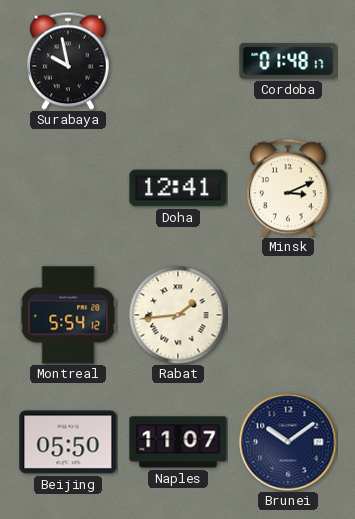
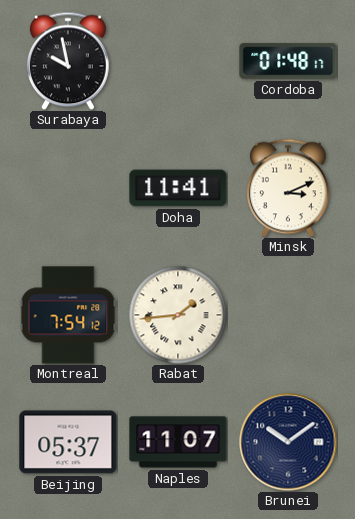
Doha: 12:41 -> 11:41
Montreal: 5:54 -> 7:54
Beijing: 05:50 -> 05:37
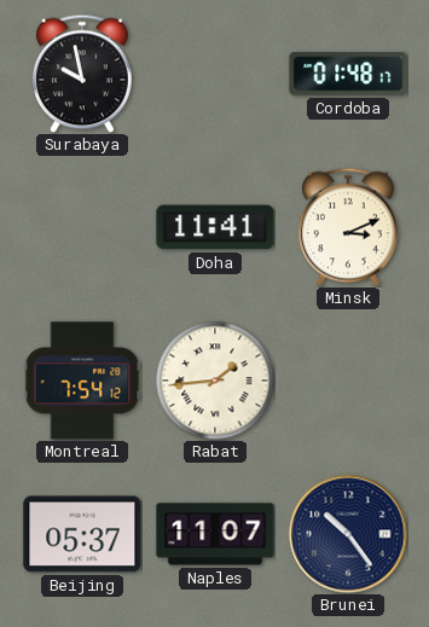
Brunei: 10:09 -> 10:24
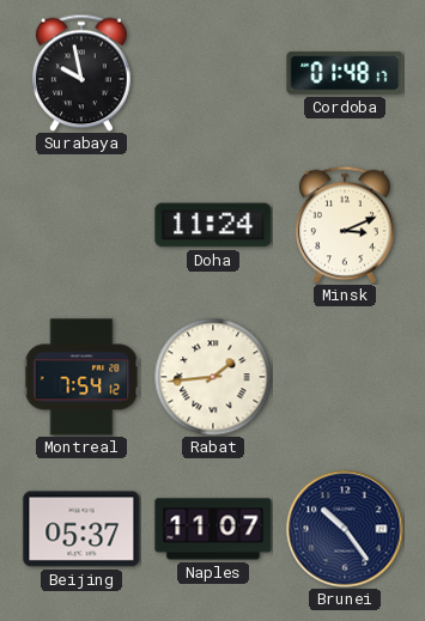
Doha: 11:41 -> 11:24
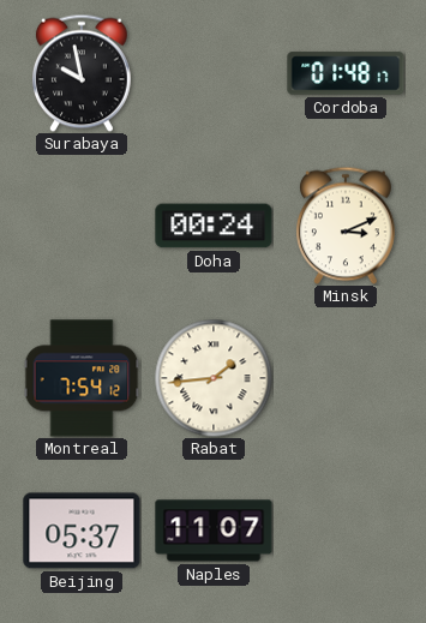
Doha: 11:24 -> 00:24
Brunei: 10:24 -> none
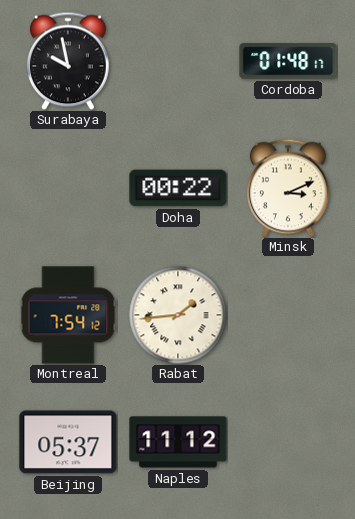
Doha: 00:24 -> 00:22
Naples: 11:07 -> 11:12
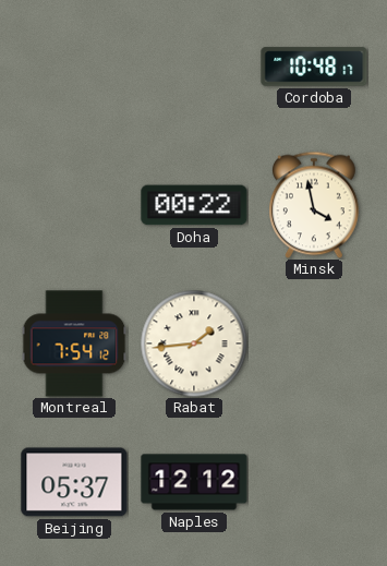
Surabaya: 9:58 -> none
Cordoba: 01:48 -> 10:48
Minsk: 3:11 -> 3:58
Naples: 11:12 -> 12:12
